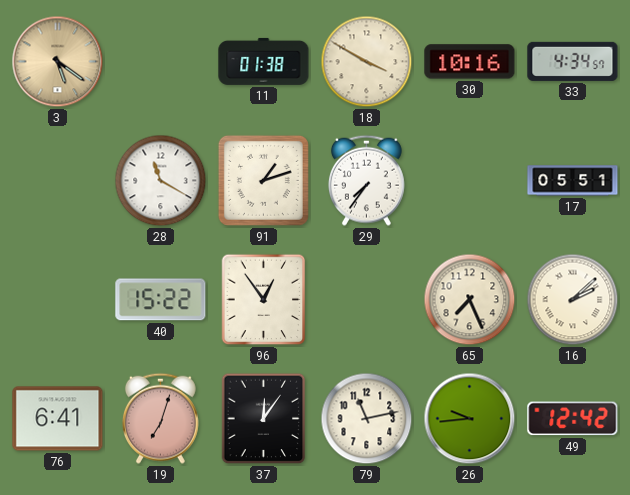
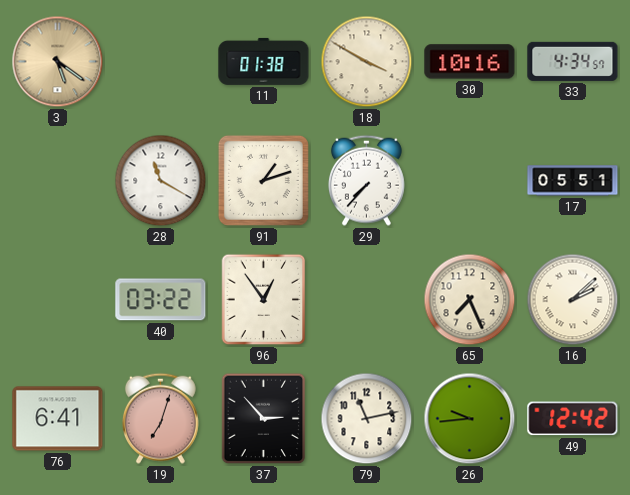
29: 7:36 -> 7:37
40: 15:22 -> 03:22
37: 12:06 -> 2:53
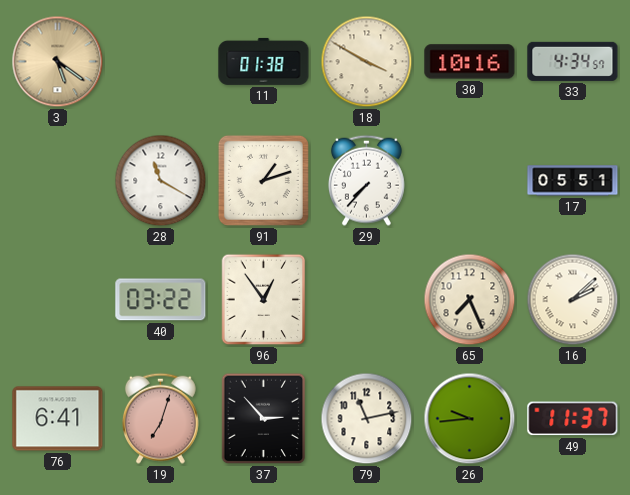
49: 12:42 -> 11:37
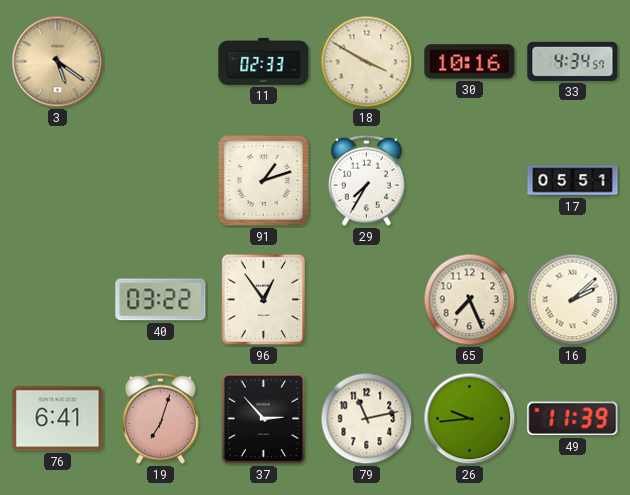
11: 01:38 -> 02:33
28: 11:20 -> none
29: 7:37 -> 7:35
49: 11:37 -> 11:39
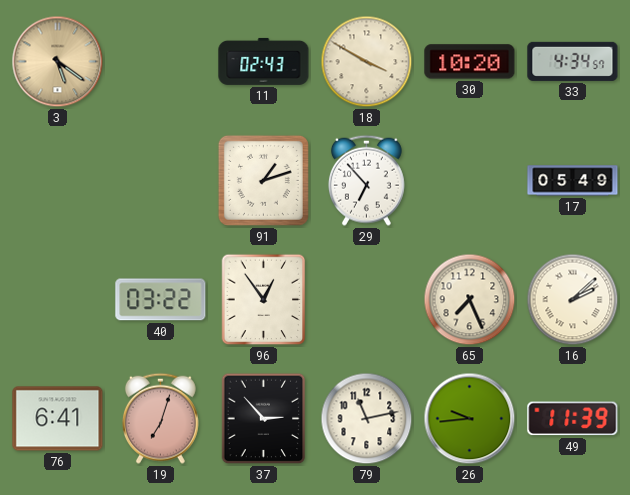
11: 02:33 -> 02:43
30: 10:16 -> 10:20
29: 7:35 -> 6:53
17: 05:51 -> 05:49
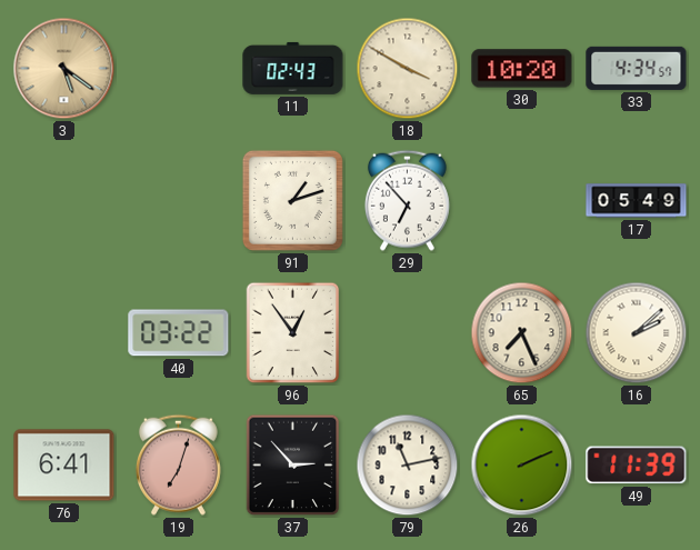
26: 9:44 -> 2:11
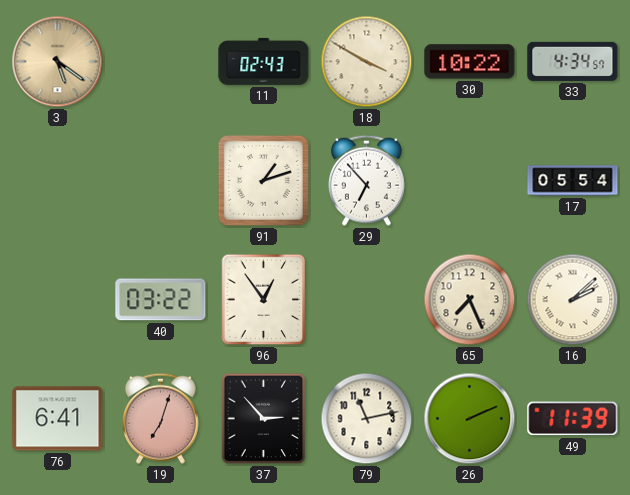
30: 10:20 -> 10:22
17: 05:49 -> 05:54
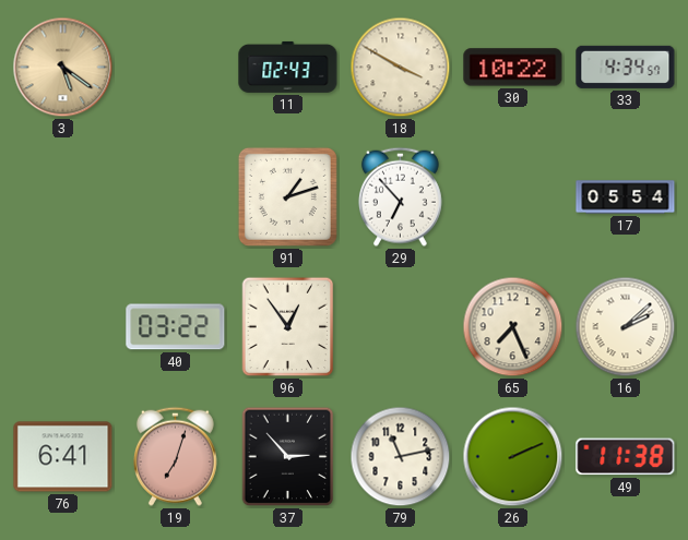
49: 11:39 -> 11:38
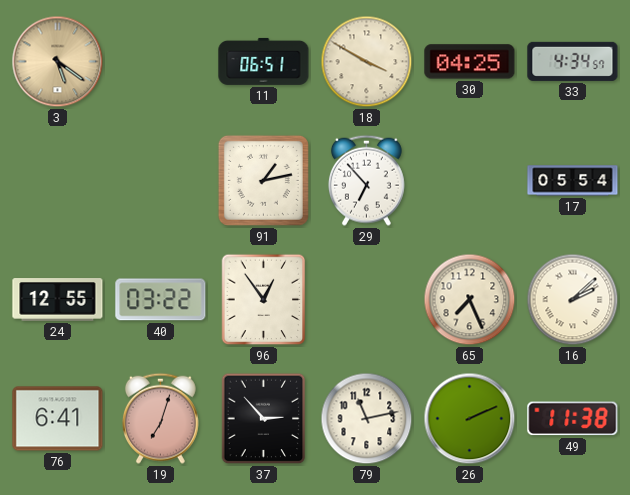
11: 02:43 -> 06:51
30: 10:22 -> 04:25
91: 1:12 -> 1:13
24: none -> 12:55
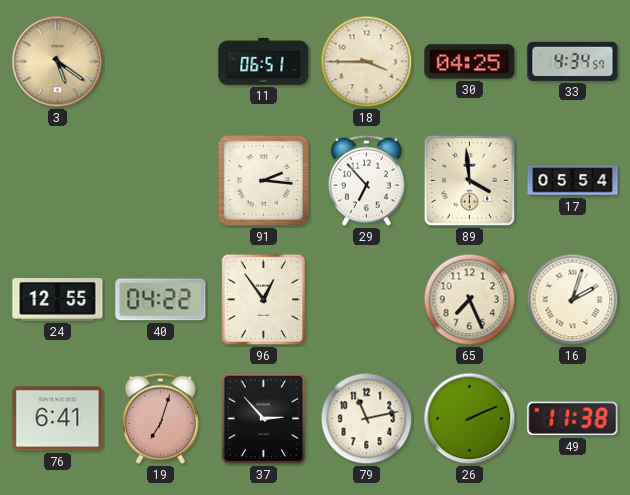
18: 3:50 -> 3:45
91: 1:13 -> 2:16
89: none -> 3:59
40: 03:22 -> 04:22
16: 2:08 -> 2:03
